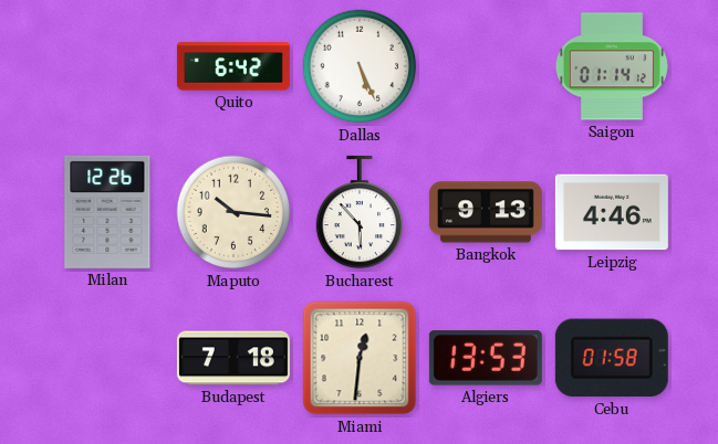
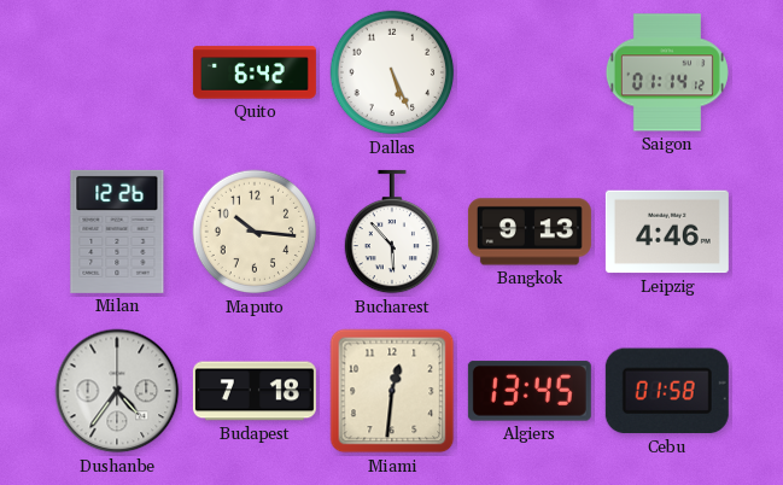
Dushanbe: none -> 4:36
Algiers: 13:53 -> 13:45
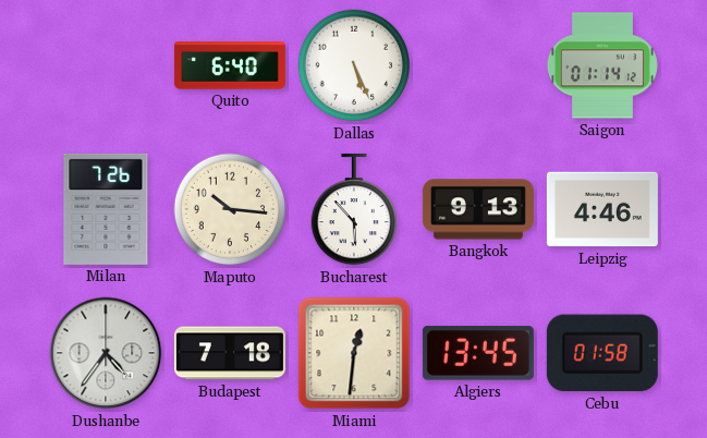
Quito: 6:42 -> 6:40
Milan: 12:26 -> 7:26
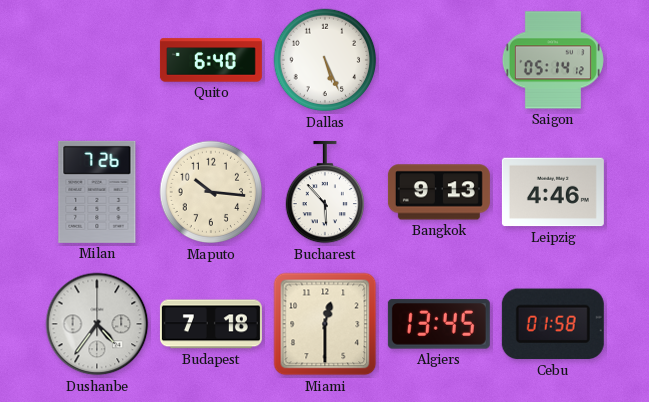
Saigon: 01:14 -> 05:14
Miami: 12:31 -> 12:30
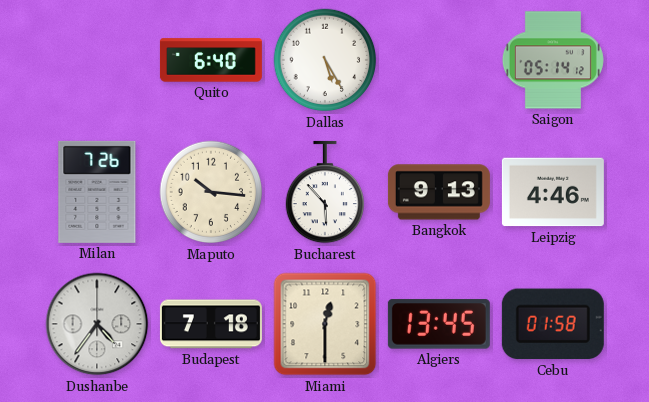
Dallas: 5:26 -> 5:25
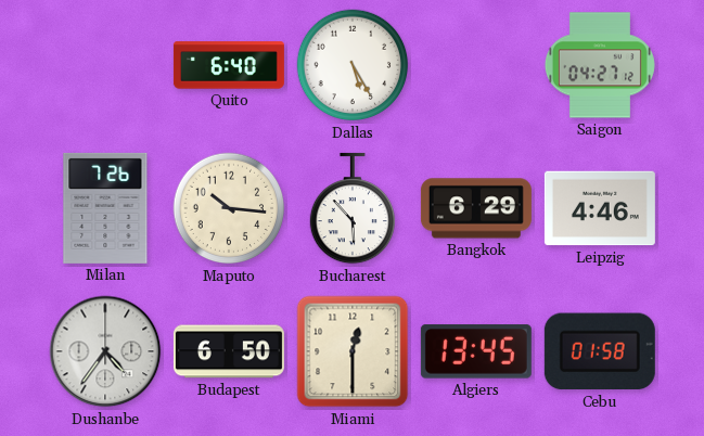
Saigon: 05:14 -> 04:27
Bangkok: 9:13 -> 6:29
Budapest: 7:18 -> 6:50
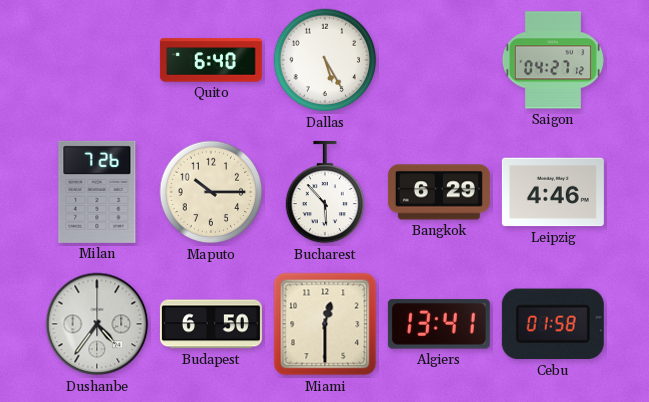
Maputo: 10:16 -> 10:15
Algiers: 13:45 -> 13:41
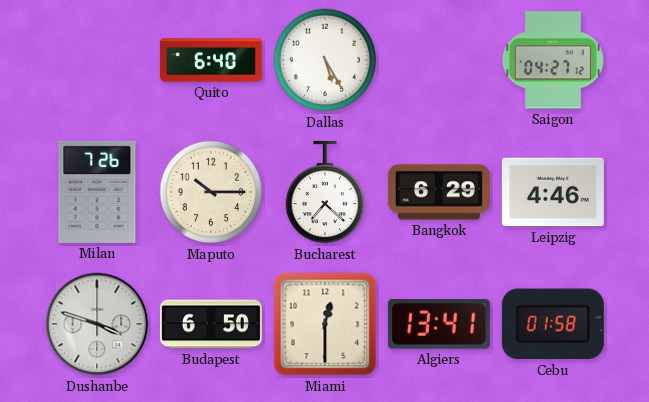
Bucharest: 5:53 -> 7:22
Dushanbe: 4:36 -> 3:48
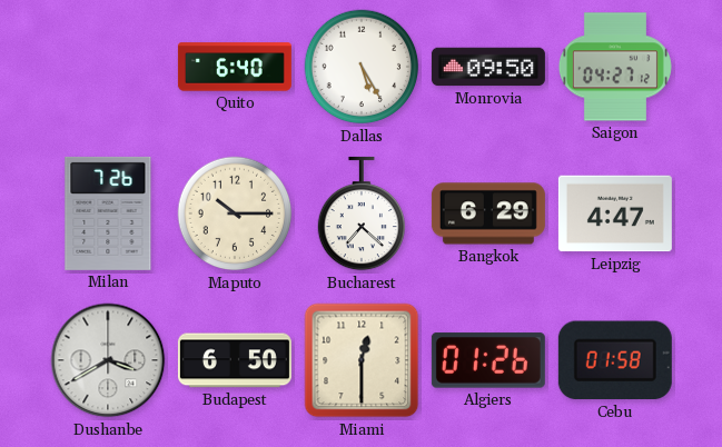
Monrovia: none -> 09:50
Leipzig: 4:46 -> 4:47
Dushanbe: 3:48 -> 3:40
Algiers: 13:41 -> 01:26
